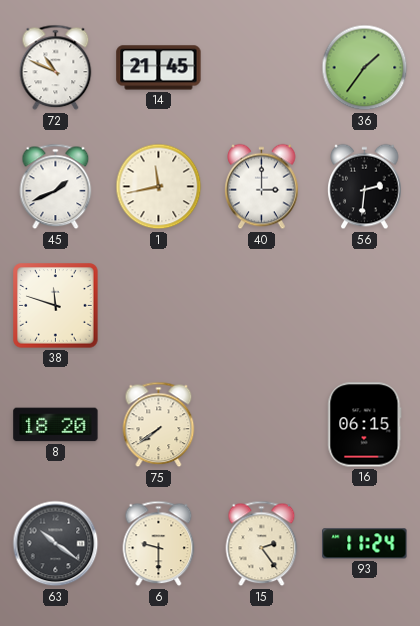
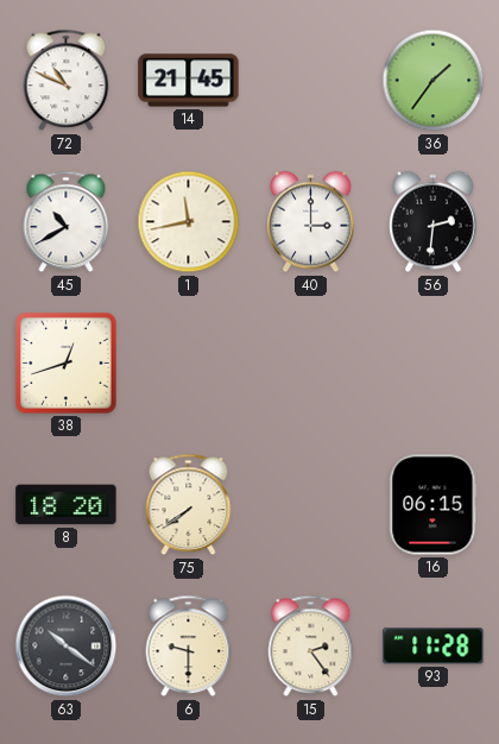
45: 1:41 -> 10:40
38: 11:48 -> 12:42
93: 11:24 -> 11:28
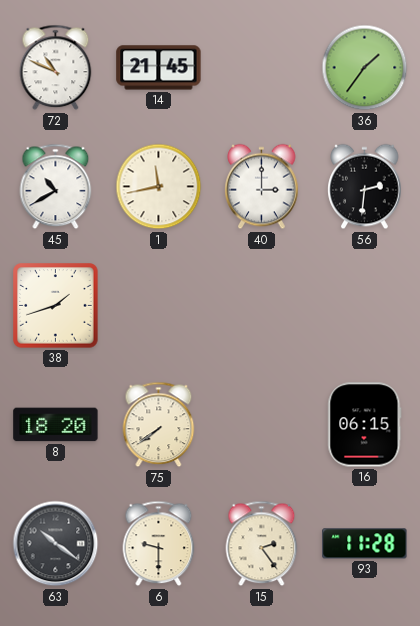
38: 12:42 -> 1:42
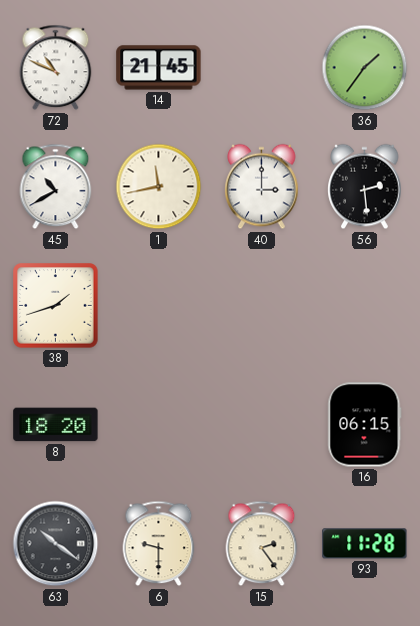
56: 2:31 -> 2:29
75: 7:39 -> none
